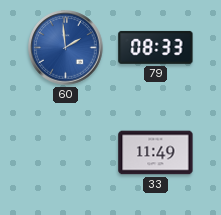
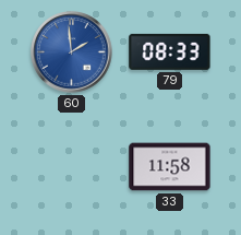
33: 11:49 -> 11:58
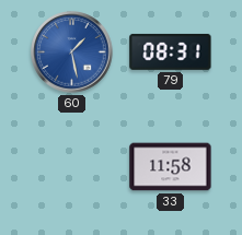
60: 1:59 -> 1:28
79: 08:33 -> 08:31
